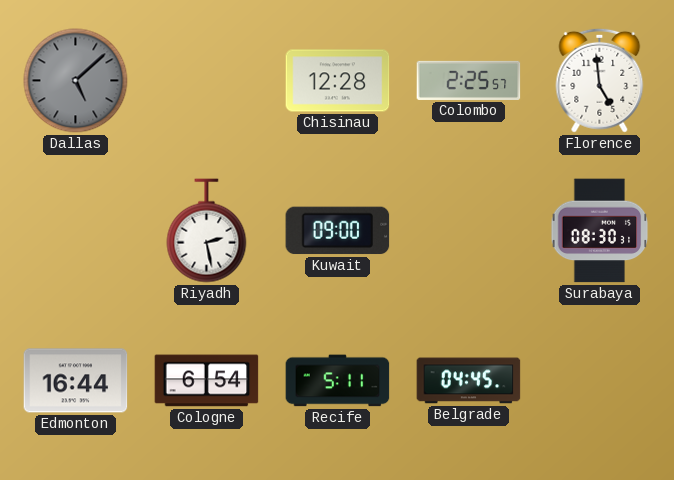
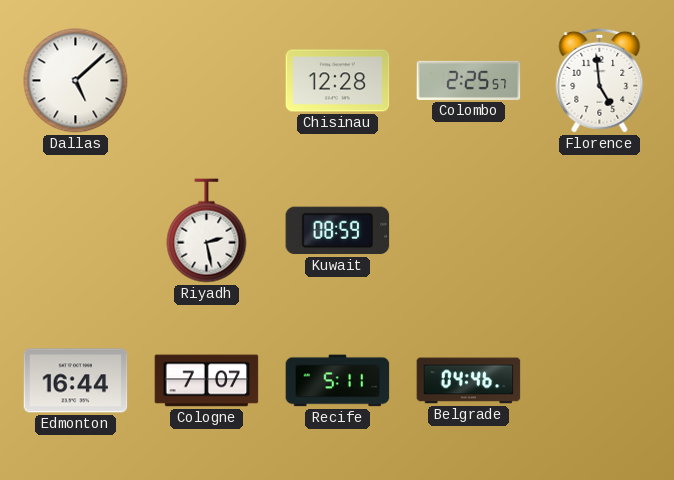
Dallas dial: grey -> white
Kuwait: 09:00 -> 08:59
Surabaya: 08:30 -> none
Cologne: 6:54 -> 7:07
Belgrade: 04:45 -> 04:46
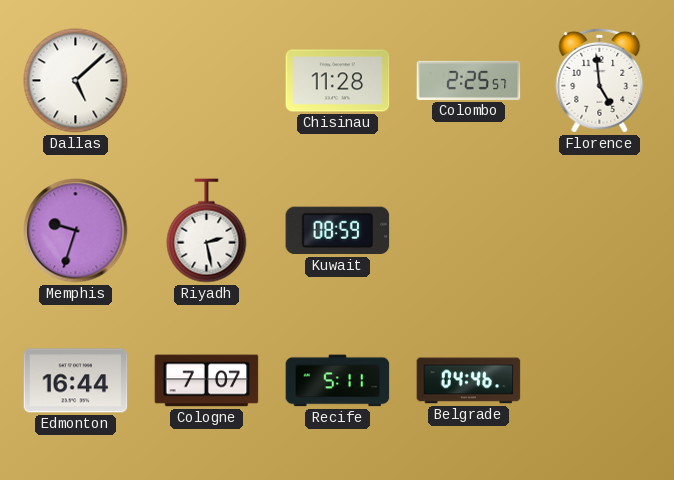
Chisinau: 12:28 -> 11:28
Memphis: none -> 9:33
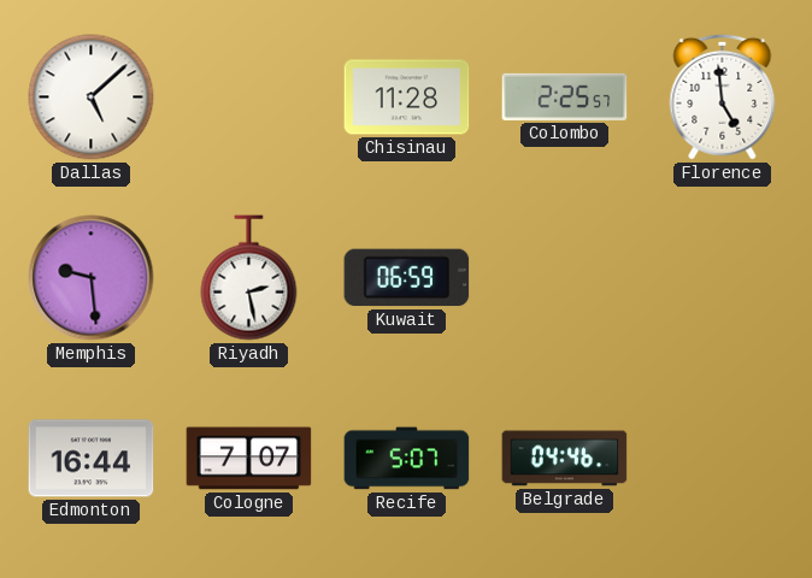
Memphis: 9:33 -> 9:29
Kuwait: 08:59 -> 06:59
Recife: 5:11 -> 5:07
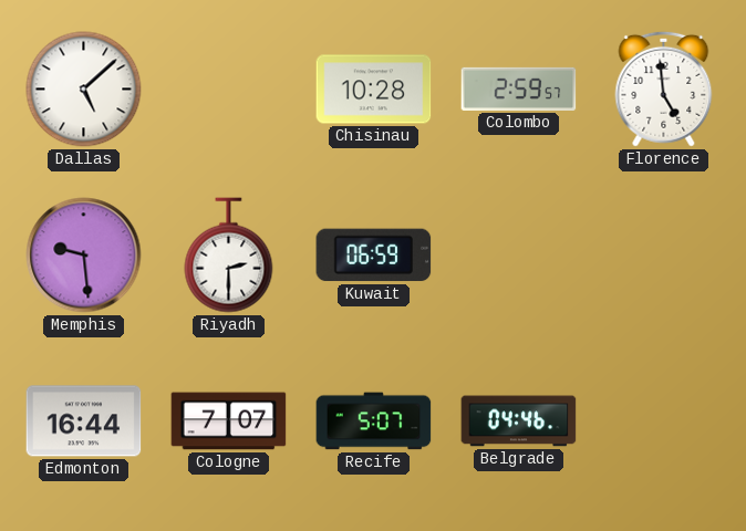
Chisinau: 11:28 -> 10:28
Colombo: 2:25 -> 2:59
Riyadh: 2:28 -> 2:30
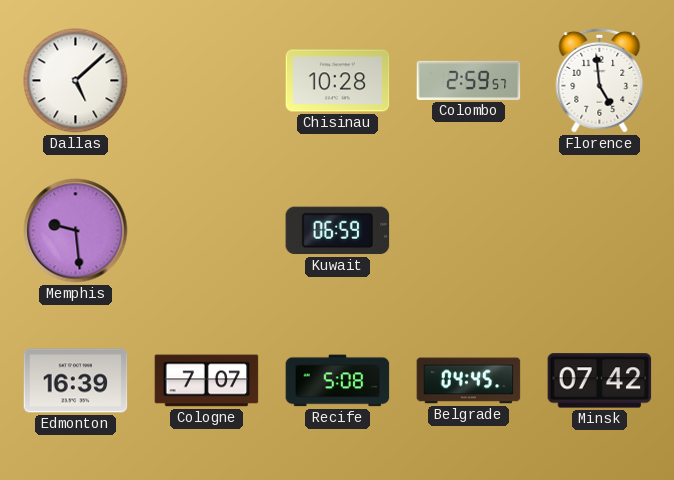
Riyadh: 2:30 -> none
Edmonton: 16:44 -> 16:39
Recife: 5:07 -> 5:08
Belgrade: 04:46 -> 04:45
Minsk: none -> 07:42
